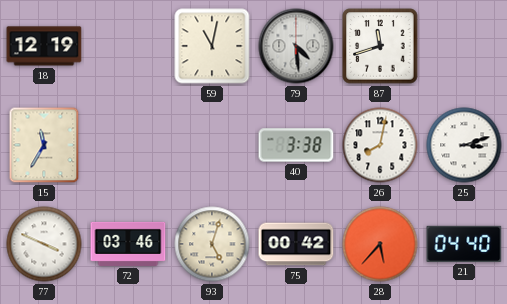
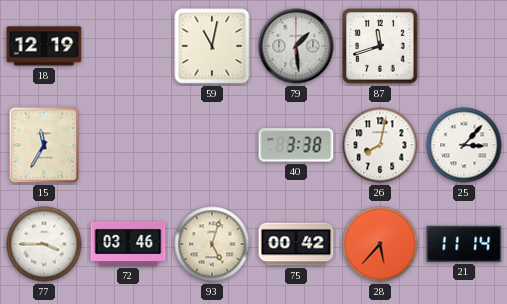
79: 4:29 -> 1:29
25: 3:12 -> 3:07
77: 3:49 -> 3:45
21: 04:40 -> 11:14
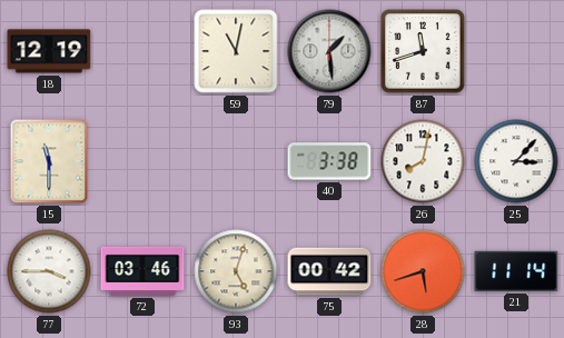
15: 11:35 -> 11:30
28: 5:37 -> 5:42
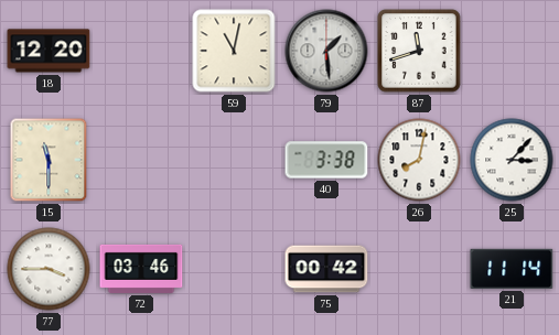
18: 12:19 -> 12:20
93: 5:03 -> none
28: 5:42 -> none
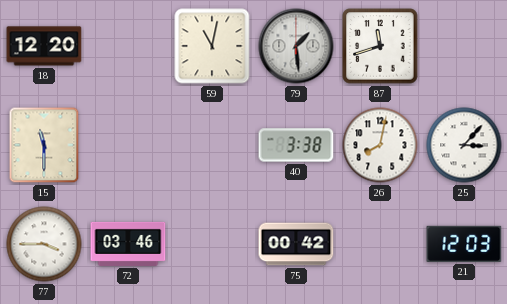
21: 11:14 -> 12:03
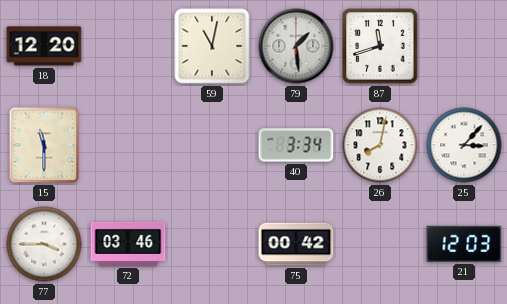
40: 3:38 -> 3:34
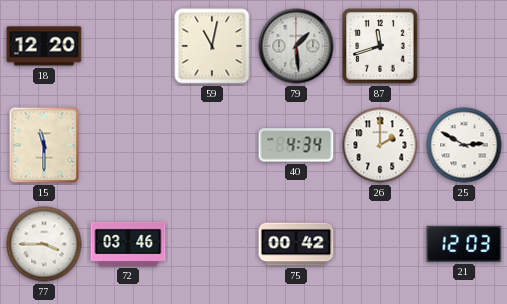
40: 3:34 -> 4:34
26: 8:02 -> 2:00
25: 3:07 -> 2:50
